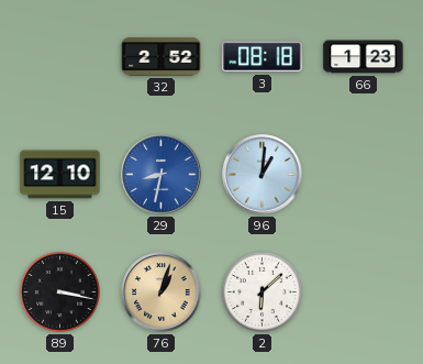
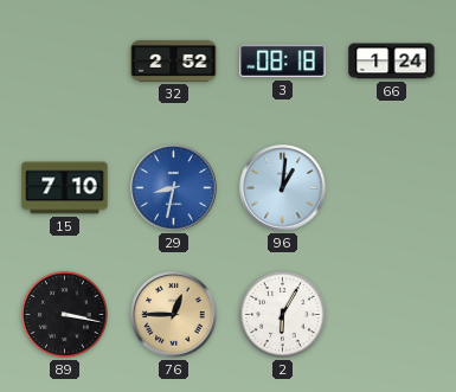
66: 1:23 -> 1:24
15: 12:10 -> 7:10
76: 1:03 -> 12:45
2: 6:08 -> 6:05
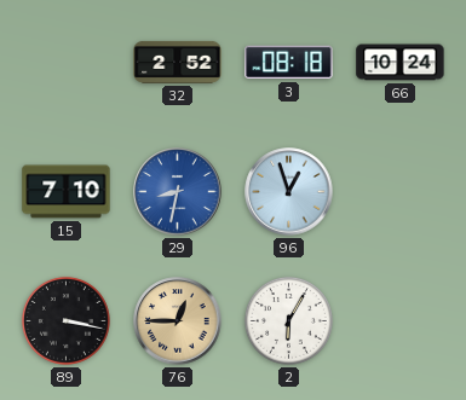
66: 1:24 -> 10:24
96: 1:01 -> 12:57
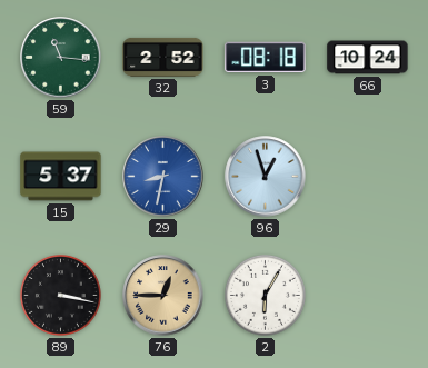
59: none -> 11:16
15: 7:10 -> 5:37
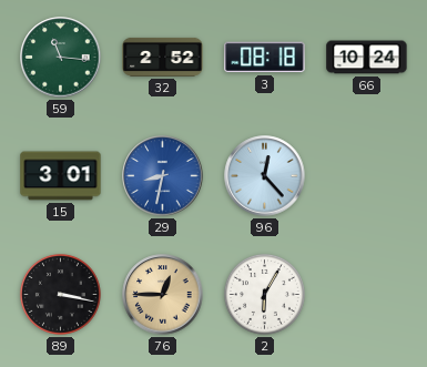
15: 5:37 -> 3:01
96: 12:57 -> 12:23
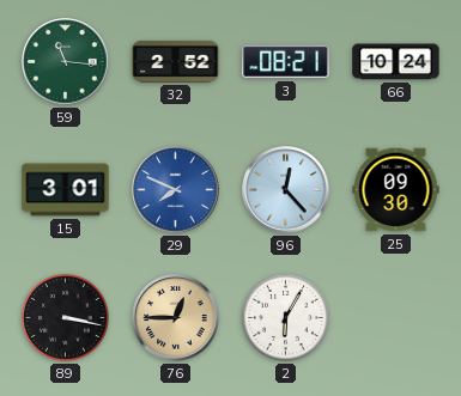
3: 08:18 -> 08:21
29: 8:32 -> 7:49
25: none -> 09:30
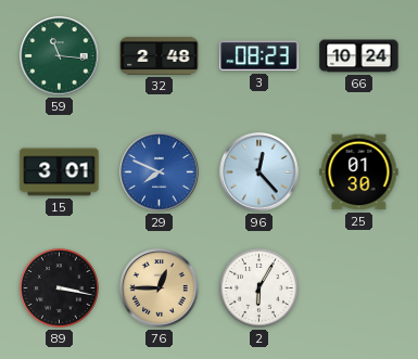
32: 2:52 -> 2:48
3: 08:21 -> 08:23
25: 09:30 -> 01:30
